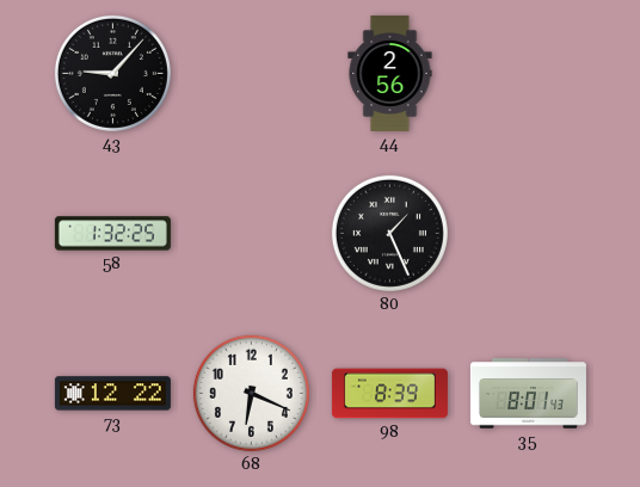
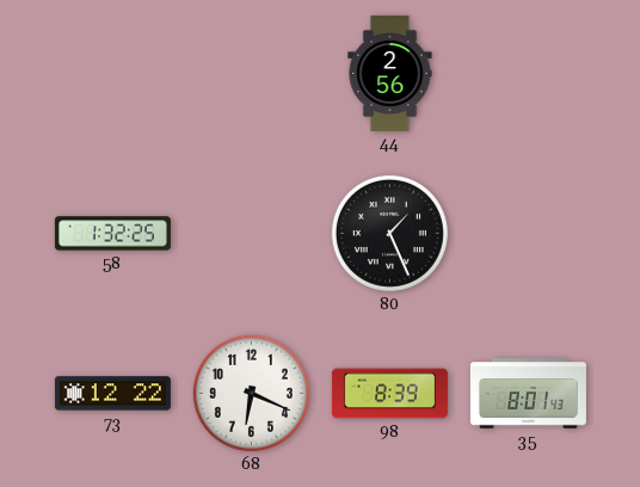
43: 9:07 -> none
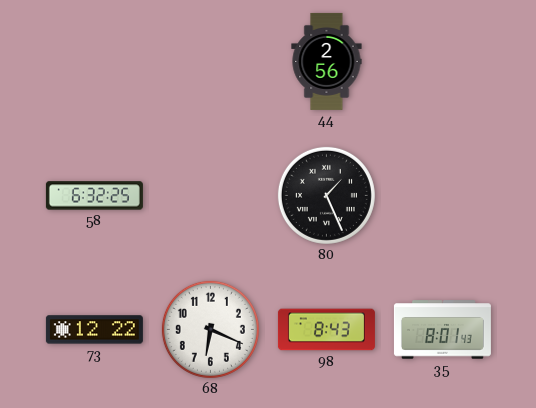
58: 1:32 -> 6:32
98: 8:39 -> 8:43
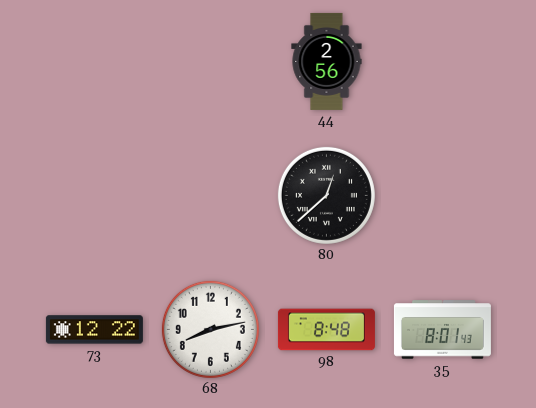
58: 6:32 -> none
80: 1:26 -> 12:38
68: 6:19 -> 8:13
98: 8:43 -> 8:48
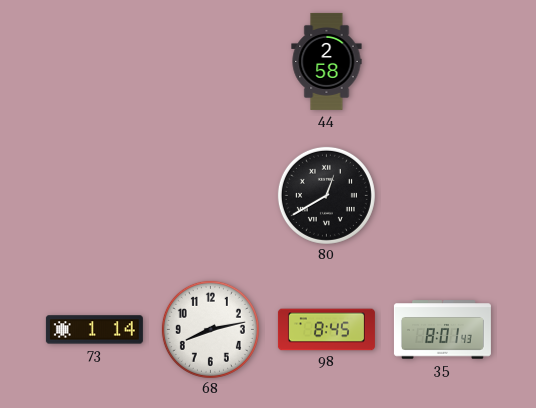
44: 2:56 -> 2:58
80: 12:38 -> 12:40
73: 12:22 -> 1:14
98: 8:48 -> 8:45
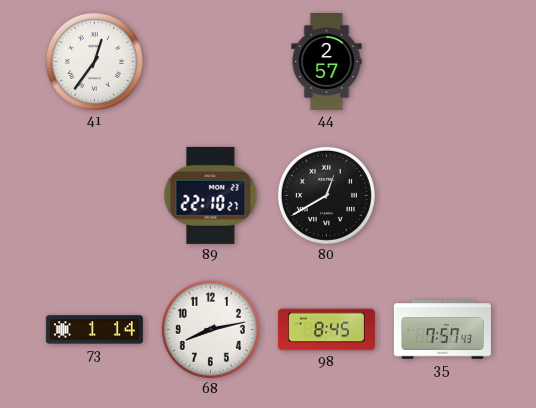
41: none -> 12:36
44: 2:58 -> 2:57
89: none -> 22:10
35: 8:01 -> 7:57
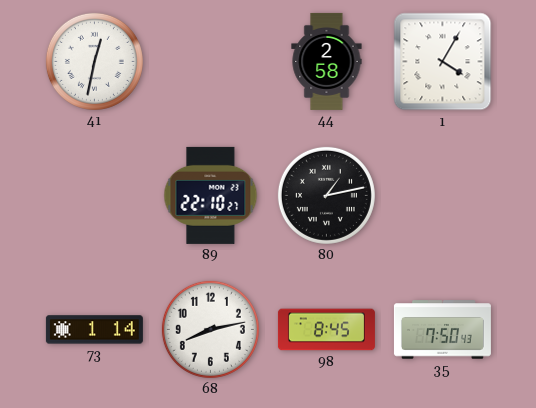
41: 12:36 -> 12:32
44: 2:57 -> 2:58
1: none -> 4:05
80: 12:40 -> 1:13
35: 7:57 -> 7:50
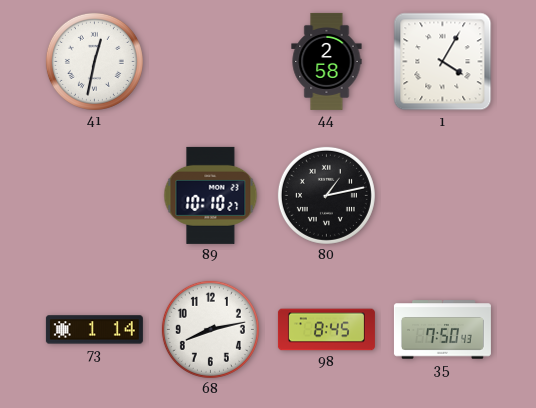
89: 22:10 -> 10:10
